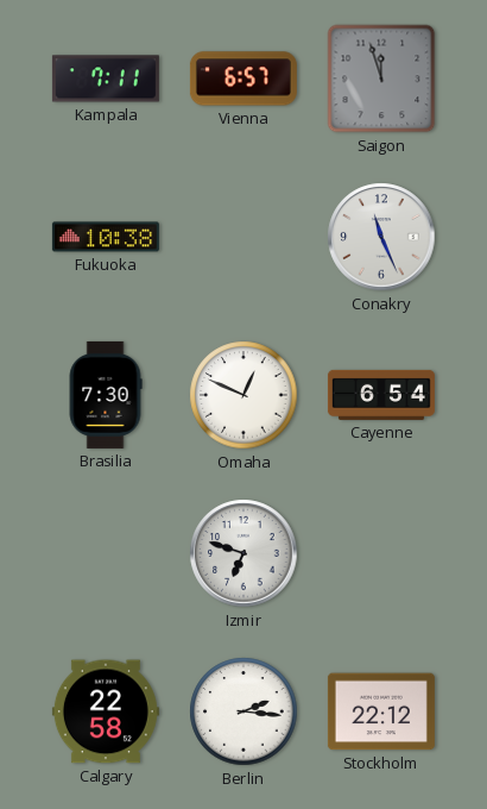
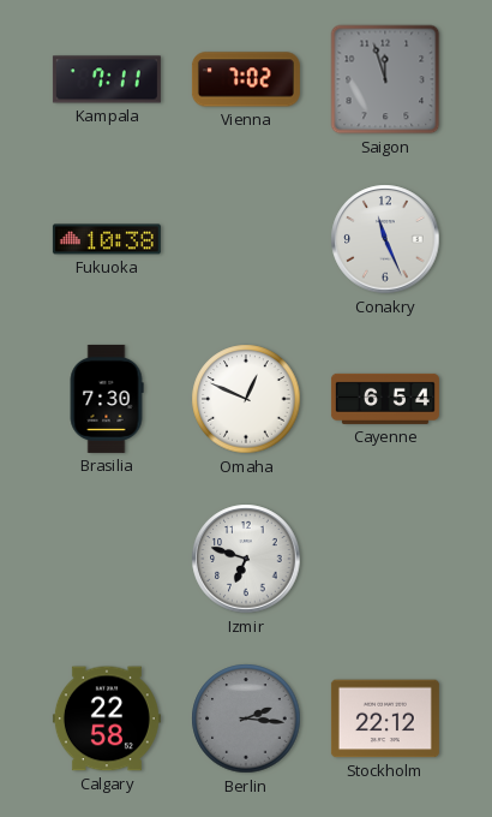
Vienna: 6:57 -> 7:02
Berlin dial: white -> grey
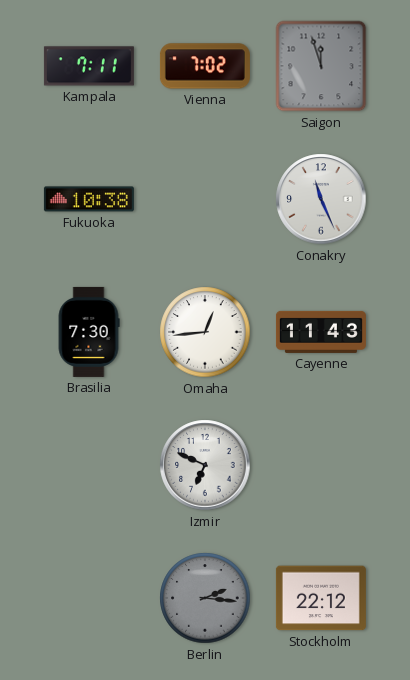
Omaha: 12:49 -> 12:44
Cayenne: 6:54 -> 11:43
Izmir: 6:48 -> 6:49
Calgary: 22:58 -> none
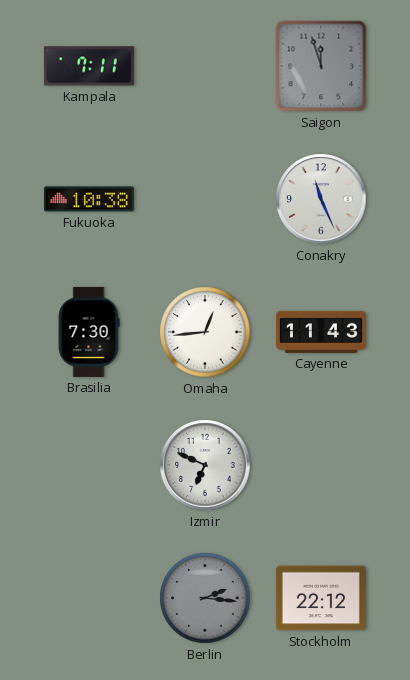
Vienna: 7:02 -> none
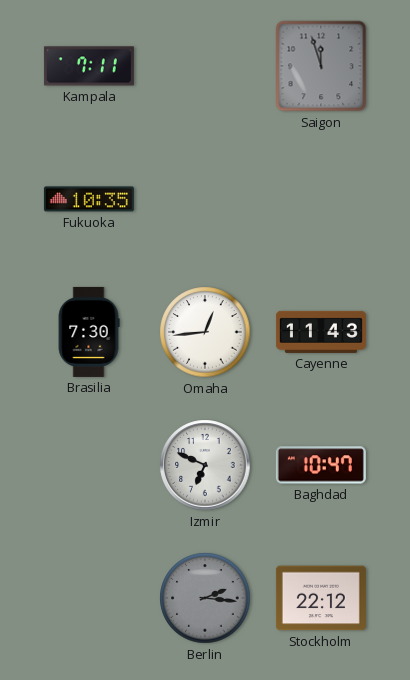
Fukuoka: 10:38 -> 10:35
Conakry: 11:26 -> none
Baghdad: none -> 10:47
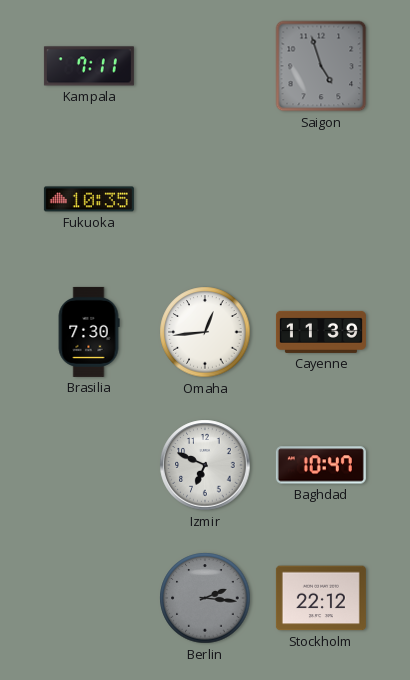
Saigon: 11:57 -> 4:57
Cayenne: 11:43 -> 11:39
